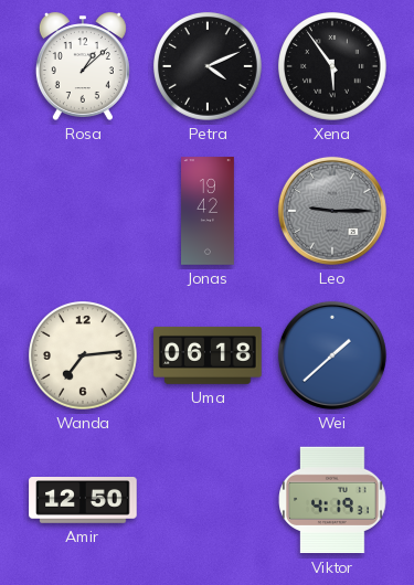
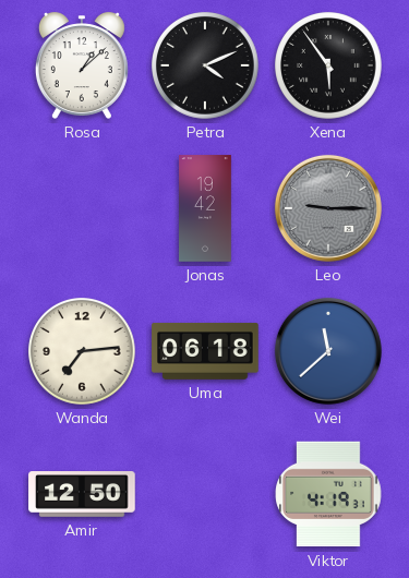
Wei: 1:38 -> 11:38
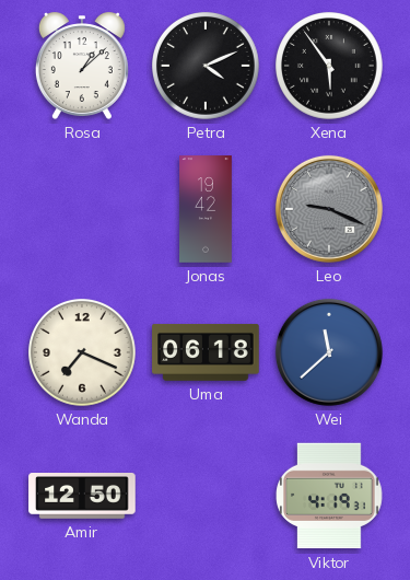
Leo: 9:15 -> 9:19
Wanda: 7:14 -> 7:19
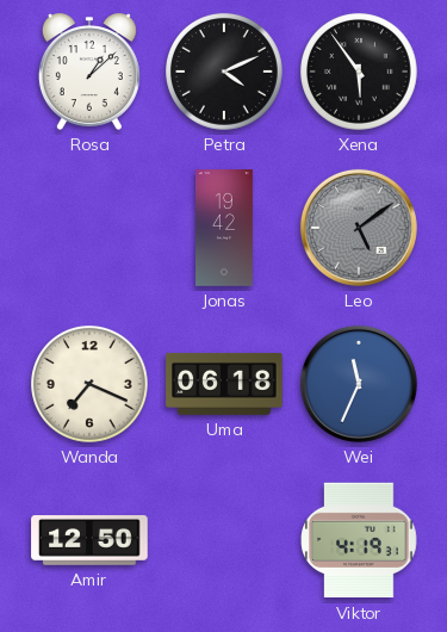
Leo: 9:19 -> 5:09
Wei: 11:38 -> 11:34
